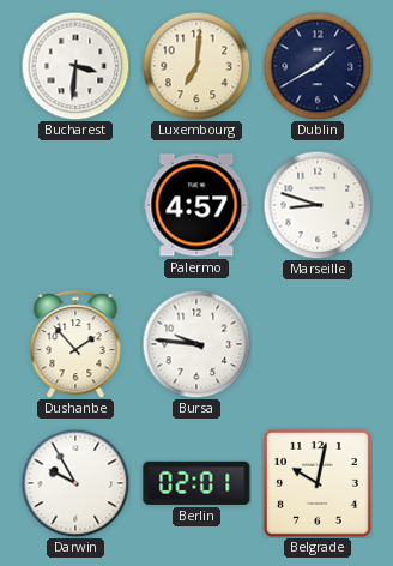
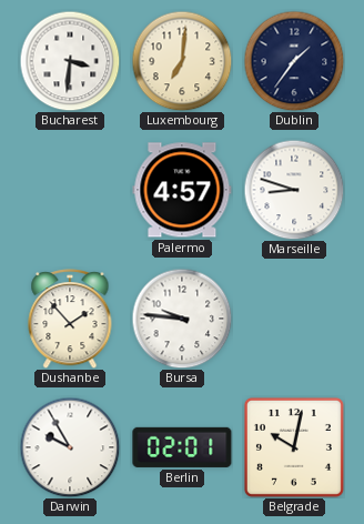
Dublin: 1:40 -> 1:36
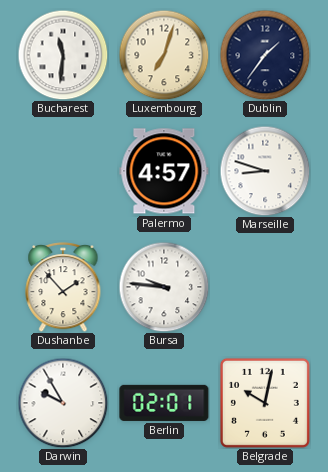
Bucharest: 3:31 -> 11:31
Luxembourg: 7:01 -> 7:03
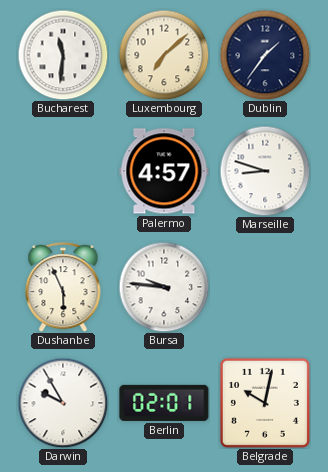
Luxembourg: 7:03 -> 7:08
Dushanbe: 1:53 -> 5:56
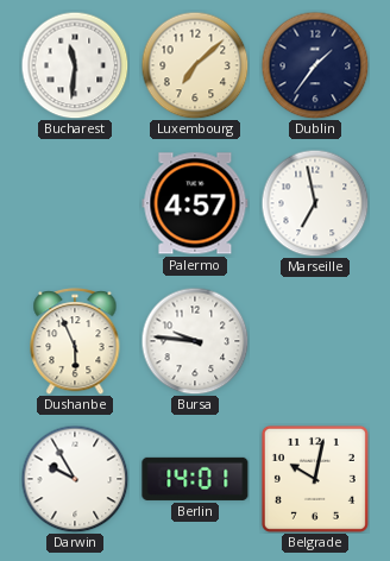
Marseille: 8:48 -> 6:58
Berlin: 02:01 -> 14:01
